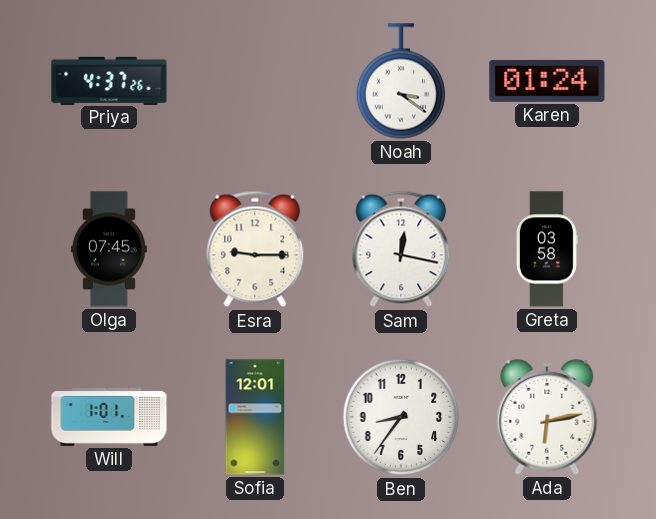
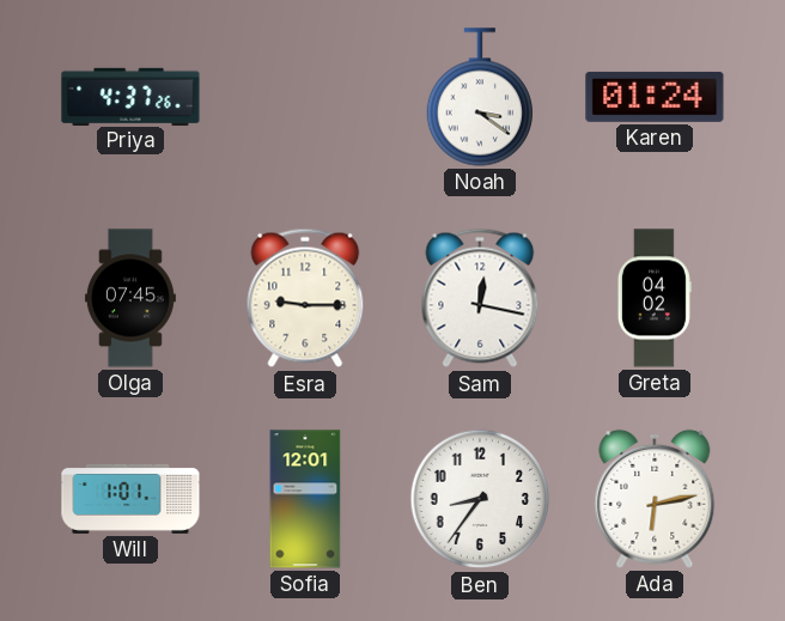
Greta: 03:58 -> 04:02
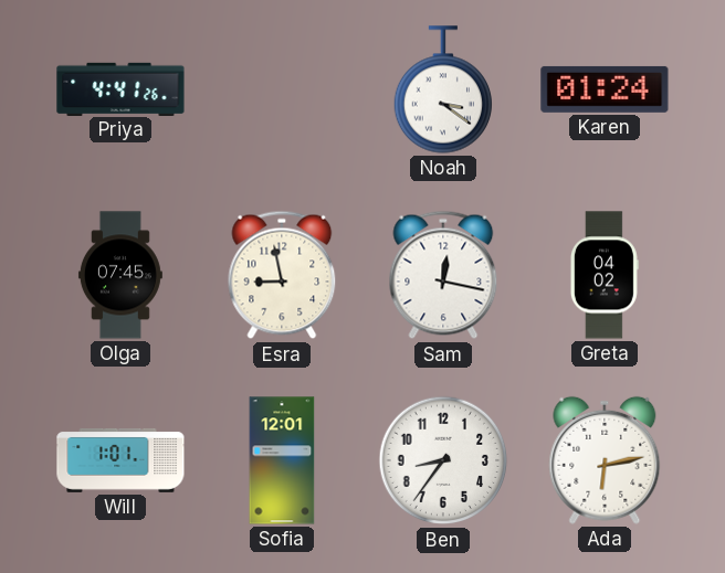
Priya: 4:37 -> 4:41
Esra: 9:15 -> 8:58
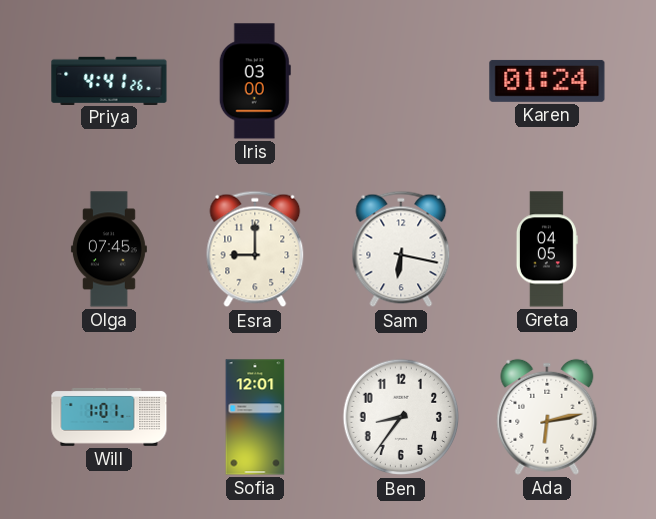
Iris: none -> 03:00
Noah: 3:21 -> none
Esra: 8:58 -> 9:00
Sam: 12:17 -> 6:17
Greta: 04:02 -> 04:05
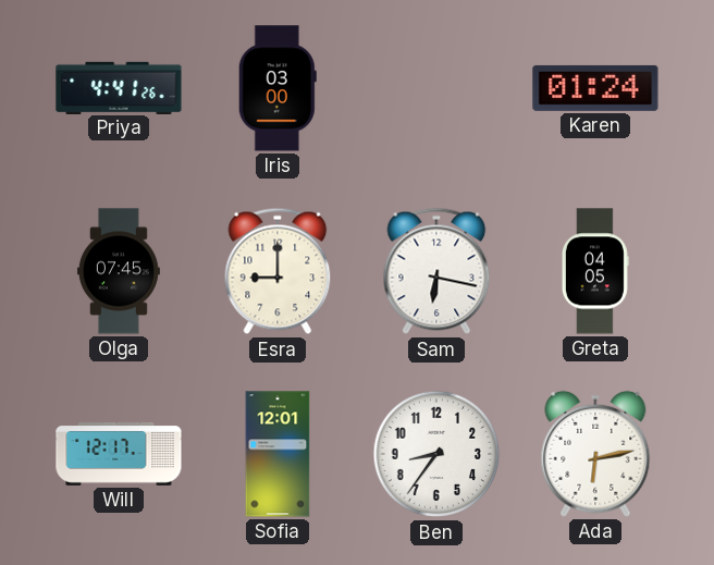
Will: 1:01 -> 12:17
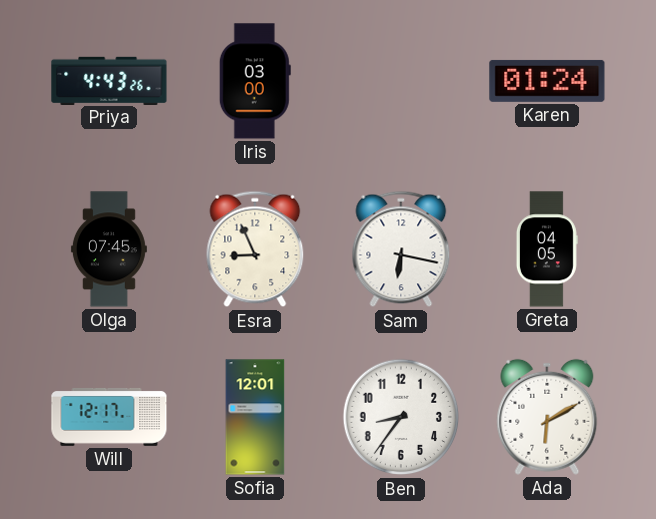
Priya: 4:41 -> 4:43
Esra: 9:00 -> 8:56
Ada: 6:13 -> 6:10
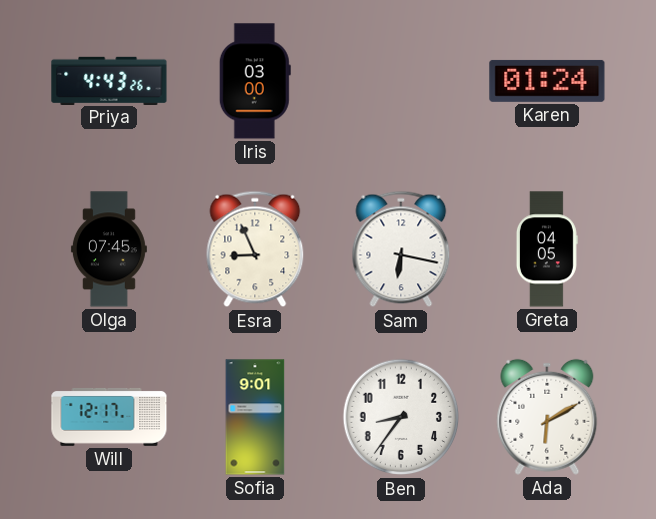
Sofia: 12:01 -> 9:01
